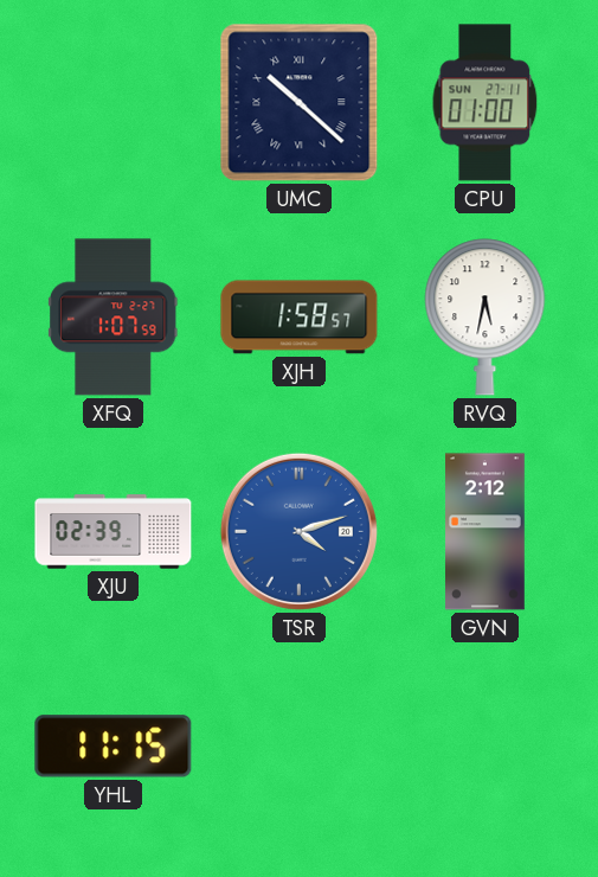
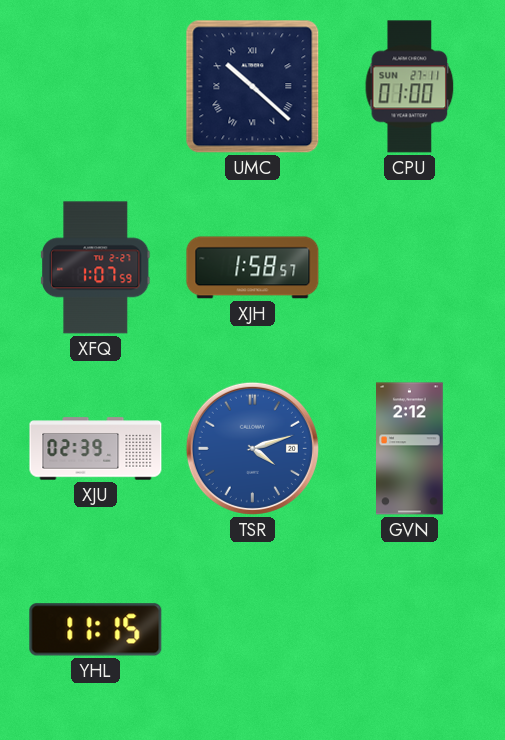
RVQ: 5:32 -> none
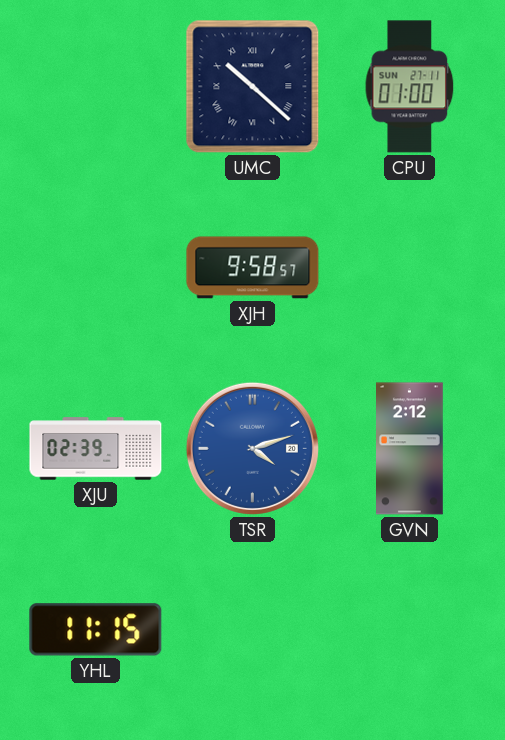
XFQ: 1:07 -> none
XJH: 1:58 -> 9:58
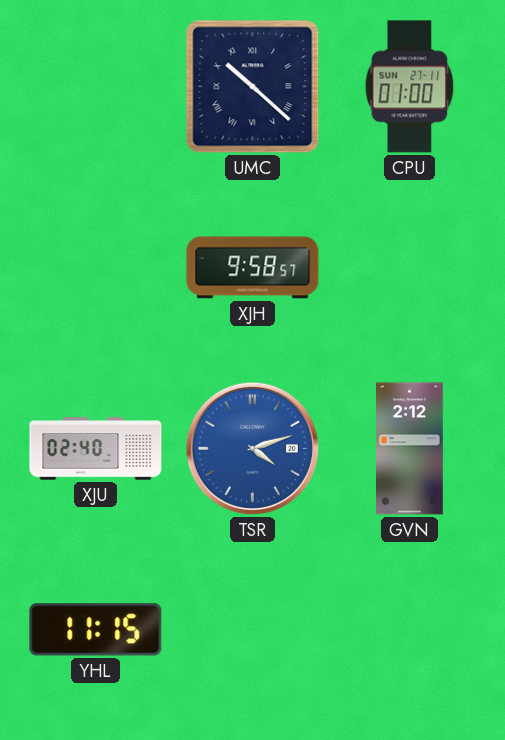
XJU: 02:39 -> 02:40
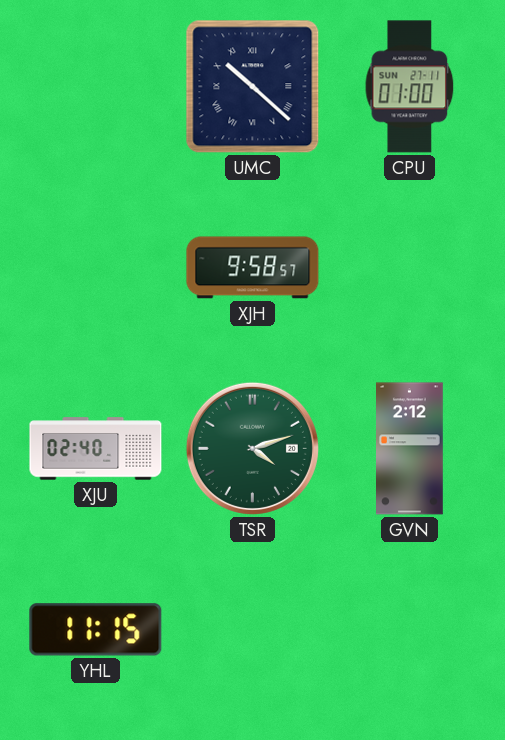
TSR dial: blue -> green
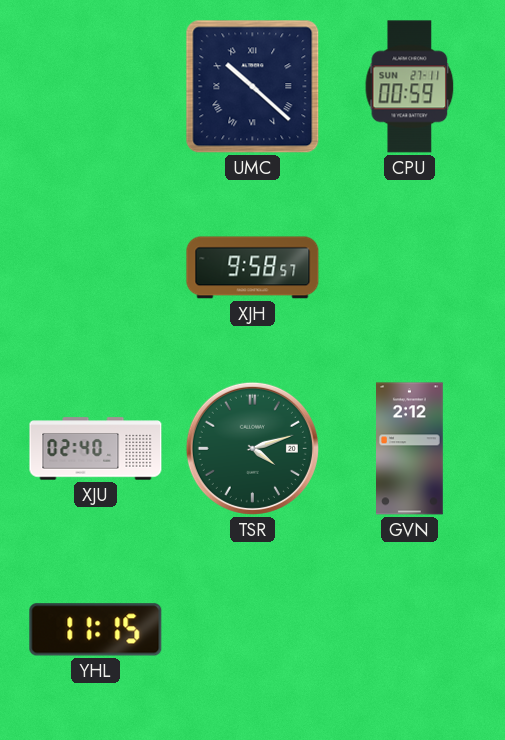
CPU: 01:00 -> 00:59
